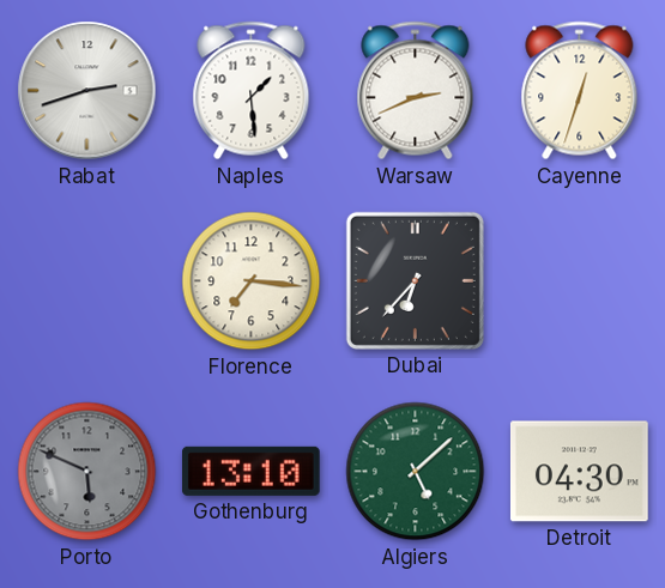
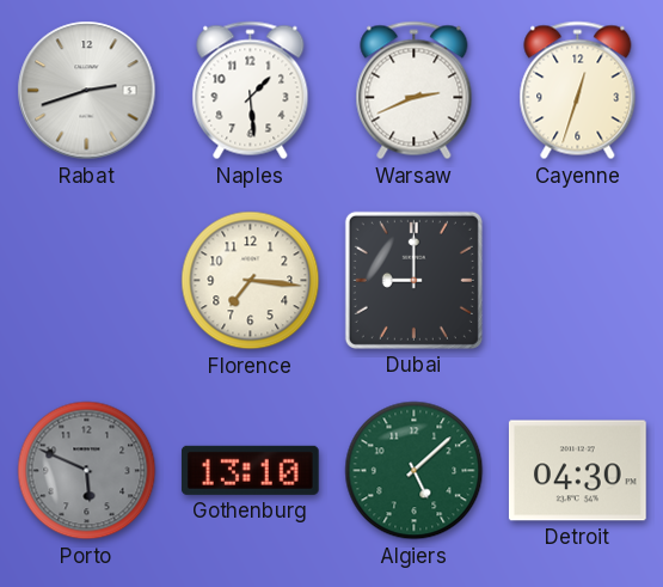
Dubai: 6:37 -> 9:00
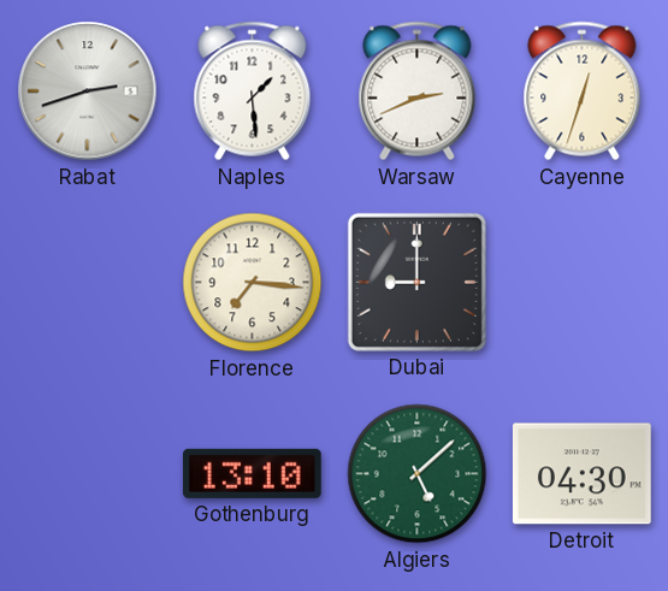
Porto: 5:49 -> none
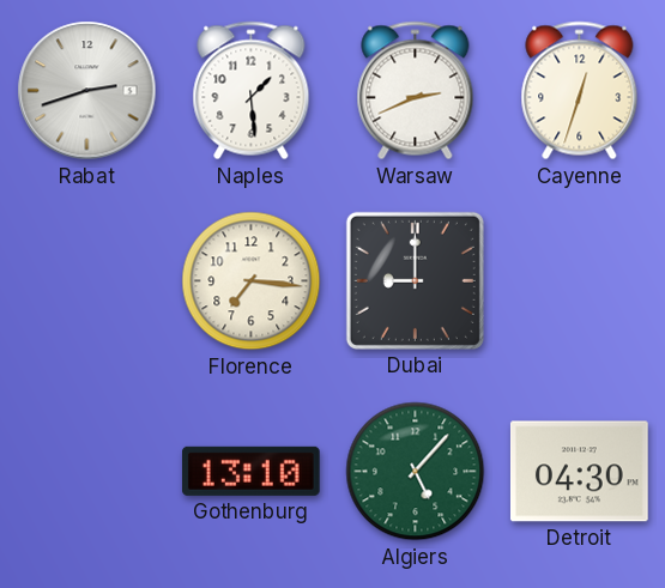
Algiers: 5:08 -> 5:07
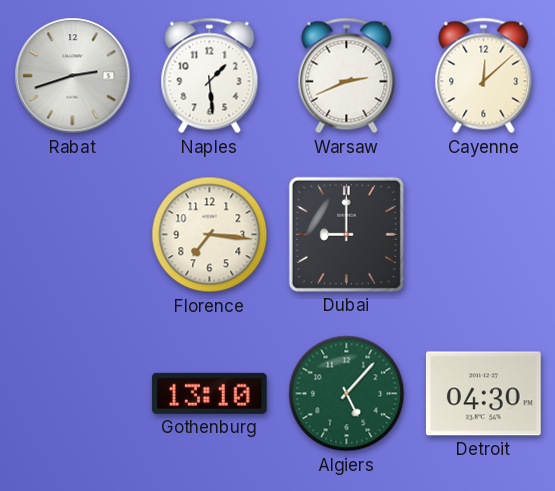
Cayenne: 12:33 -> 12:08
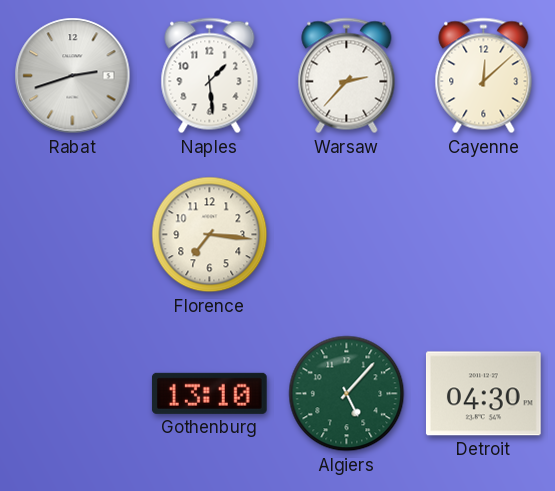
Warsaw: 2:41 -> 2:37
Dubai: 9:00 -> none
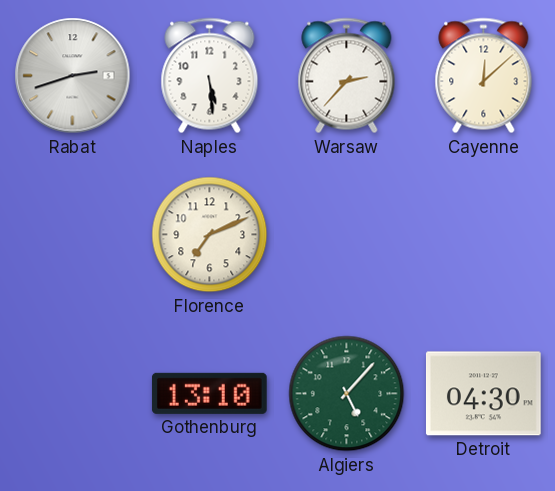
Naples: 1:29 -> 5:29
Florence: 7:16 -> 7:11
